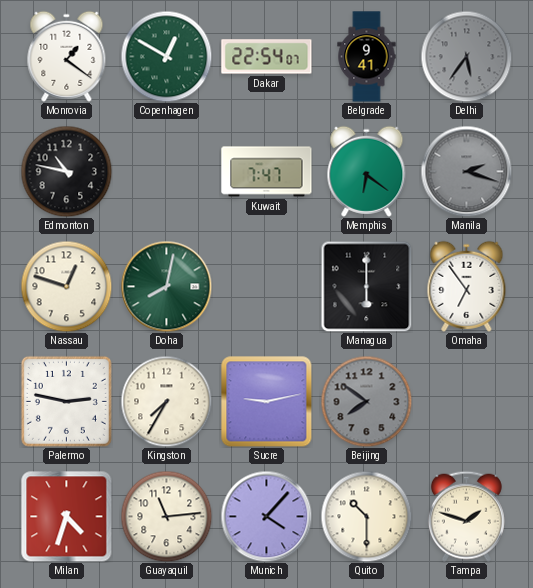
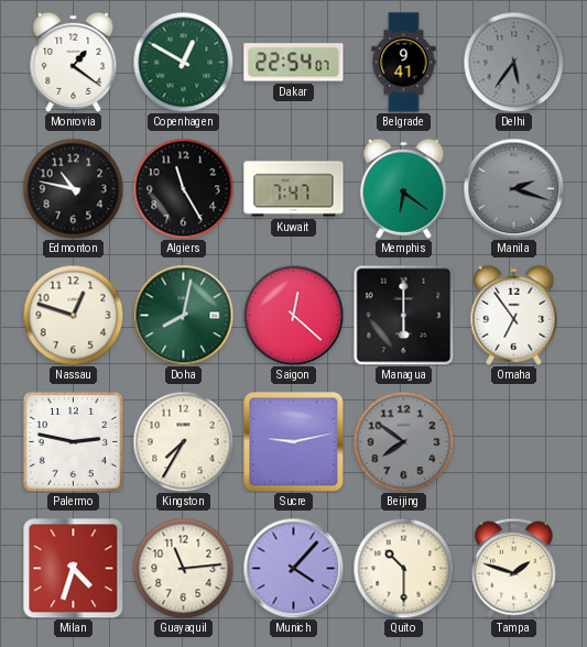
Algiers: none -> 11:25
Saigon: none -> 12:22
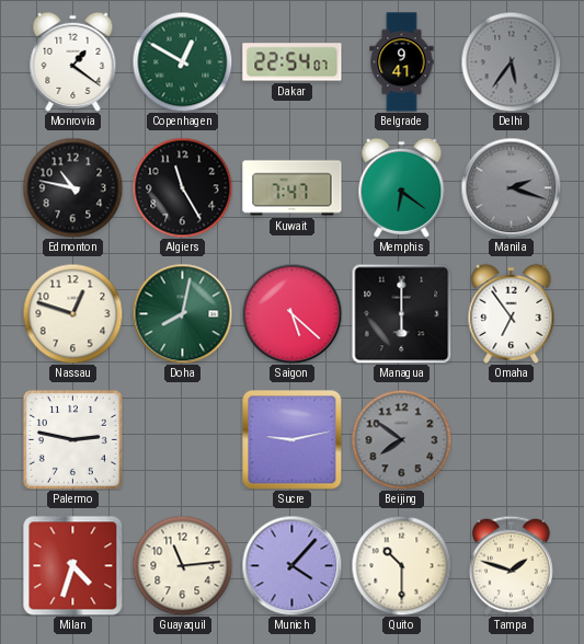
Saigon: 12:22 -> 5:22
Kingston: 7:35 -> none
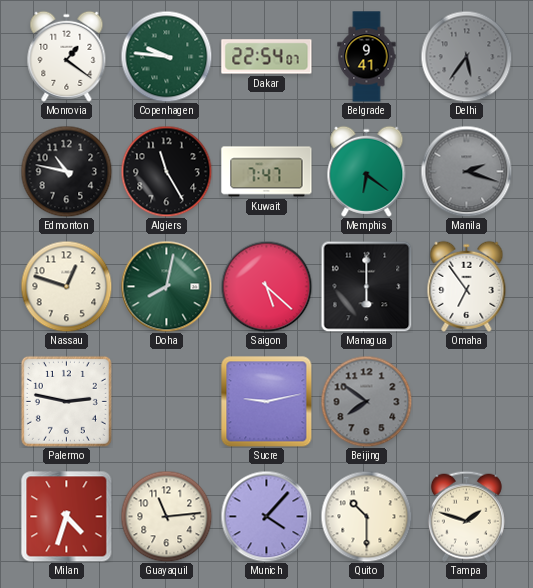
Copenhagen: 12:50 -> 9:46
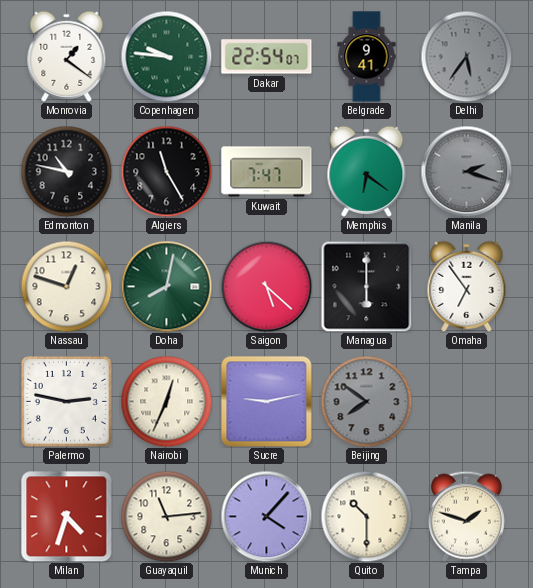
Nairobi: none -> 12:34
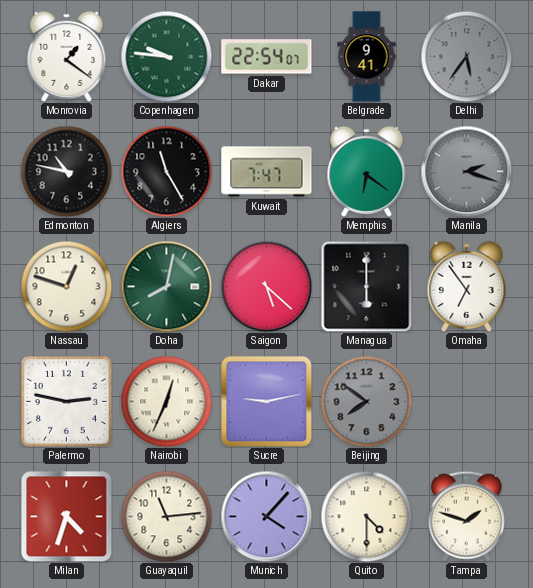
Quito: 10:30 -> 4:30
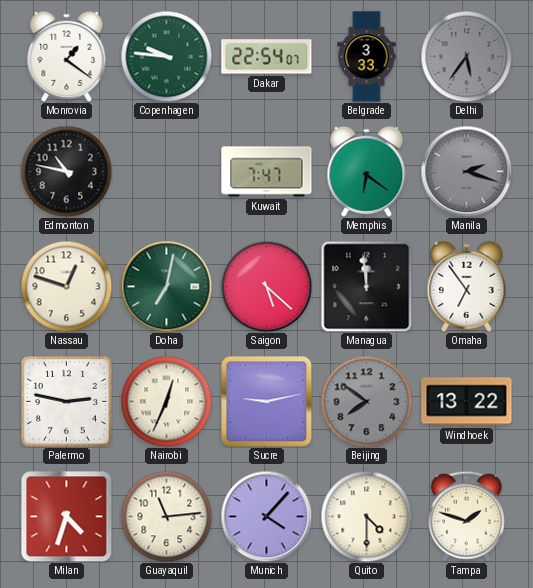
Belgrade: 9:41 -> 3:33
Algiers: 11:25 -> none
Doha: 8:02 -> 7:02
Managua: 6:00 -> 11:59
Windhoek: none -> 13:22
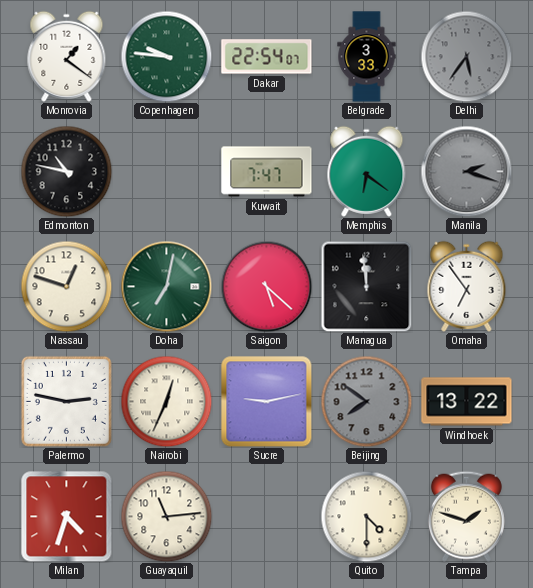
Munich: 4:07 -> none
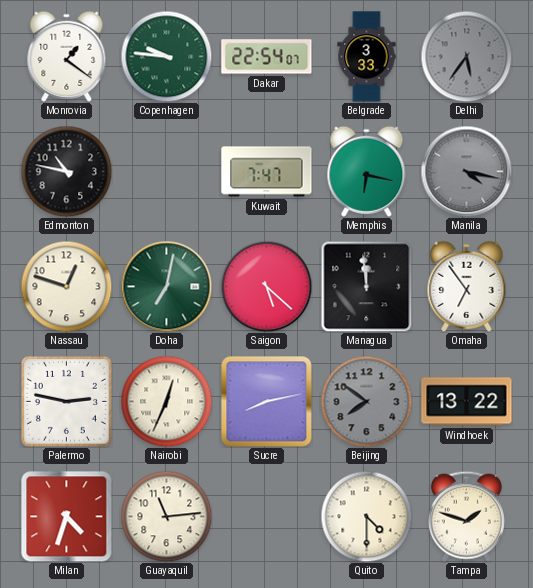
Memphis: 6:21 -> 6:17
Manila: 2:18 -> 4:17
Sucre: 9:13 -> 8:13
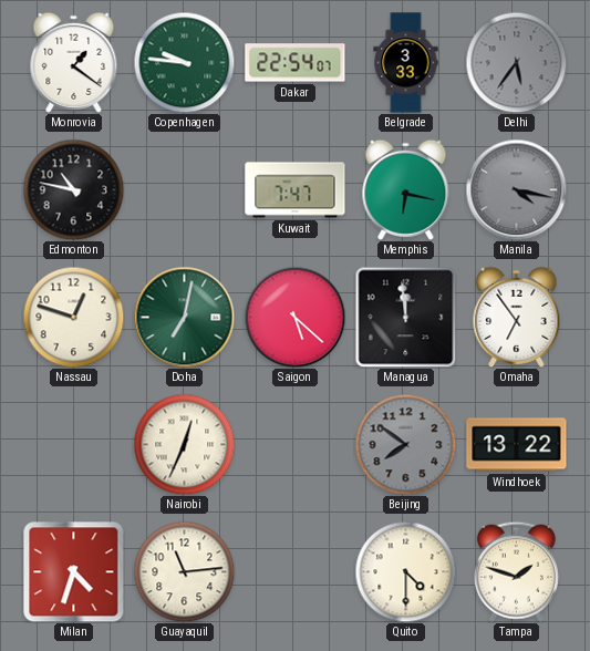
Palermo: 2:47 -> none
Sucre: 8:13 -> none
